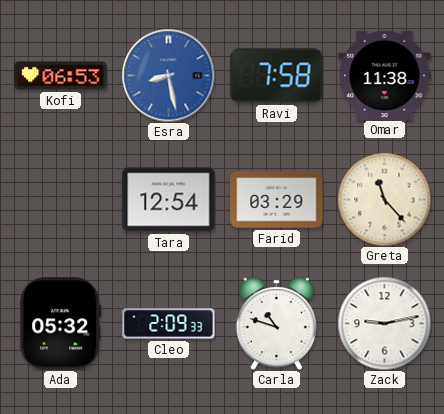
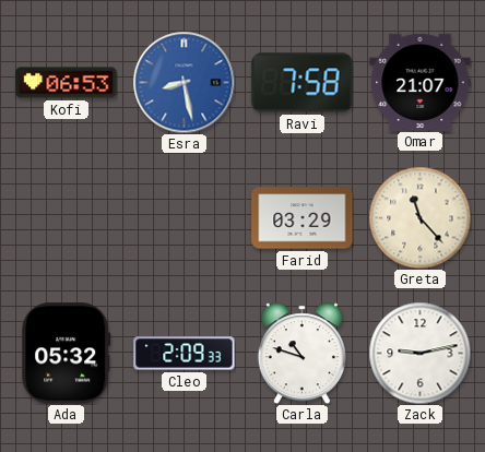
Omar: 11:38 -> 21:07
Tara: 12:54 -> none
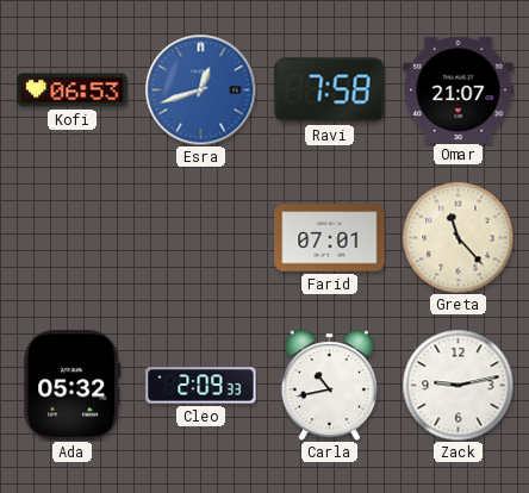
Esra: 8:28 -> 12:42
Farid: 03:29 -> 07:01
Carla: 10:48 -> 10:43
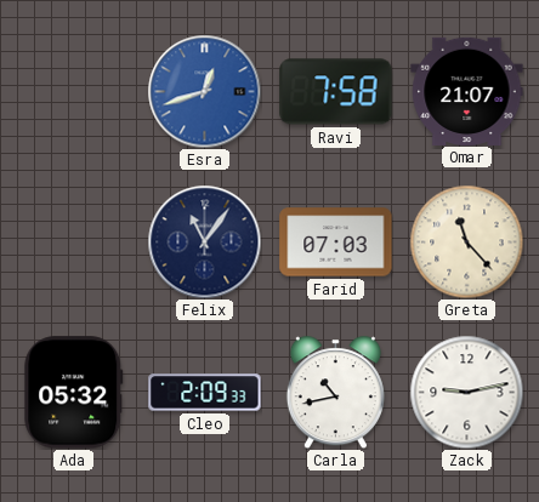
Kofi: 06:53 -> none
Felix: none -> 11:06
Farid: 07:01 -> 07:03
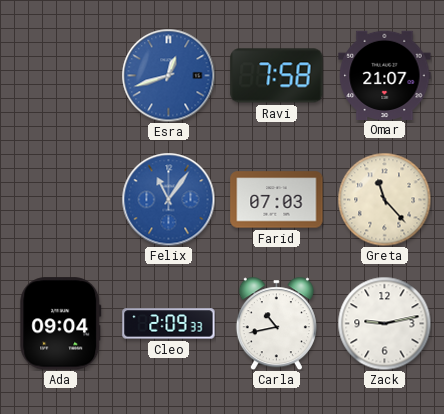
Felix dial: navy -> blue
Ada: 05:32 -> 09:04
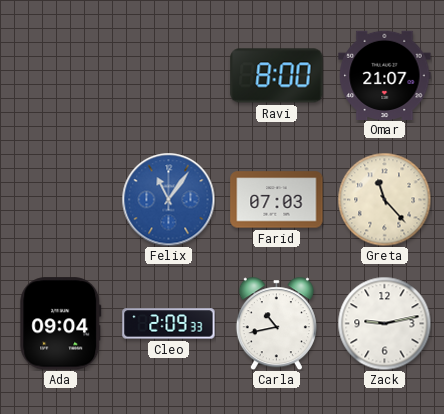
Esra: 12:42 -> none
Ravi: 7:58 -> 8:00
